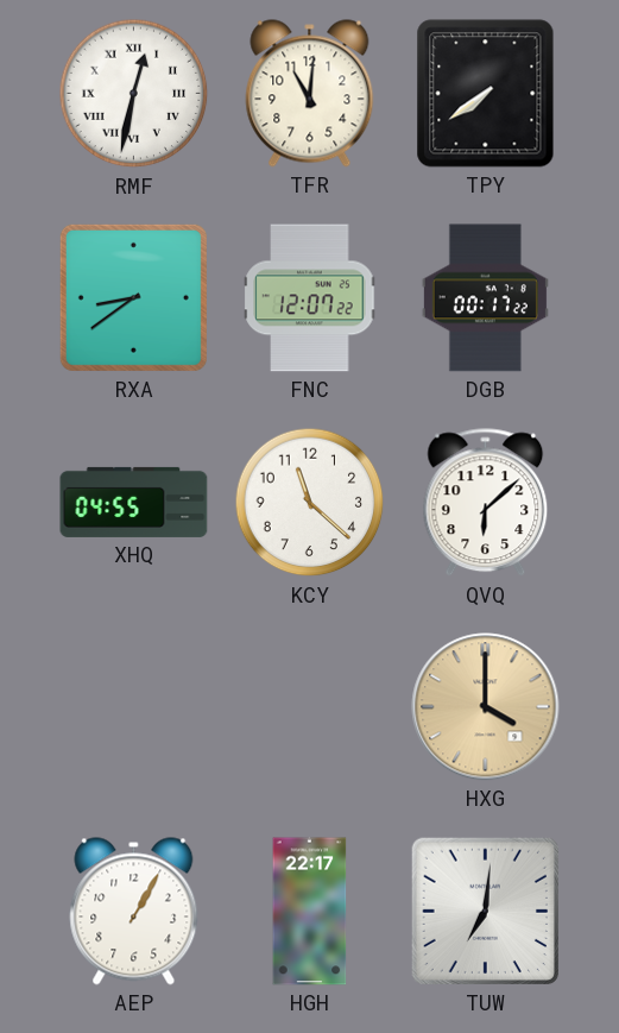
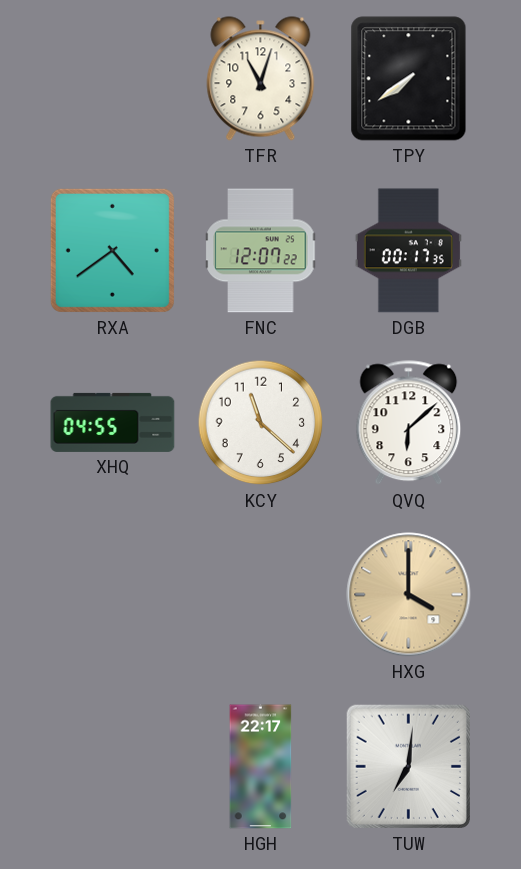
RMF: 12:32 -> none
TFR: 11:01 -> 11:03
RXA: 8:39 -> 4:39
DGB: 00:17:22 -> 00:17:35
AEP: 1:05 -> none
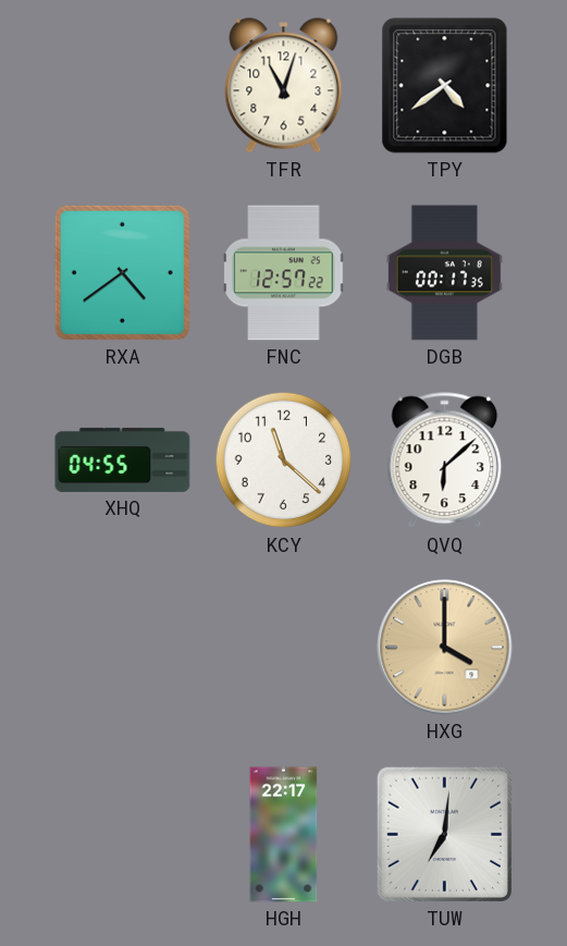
TPY: 7:39 -> 4:39
FNC: 12:07 -> 12:57
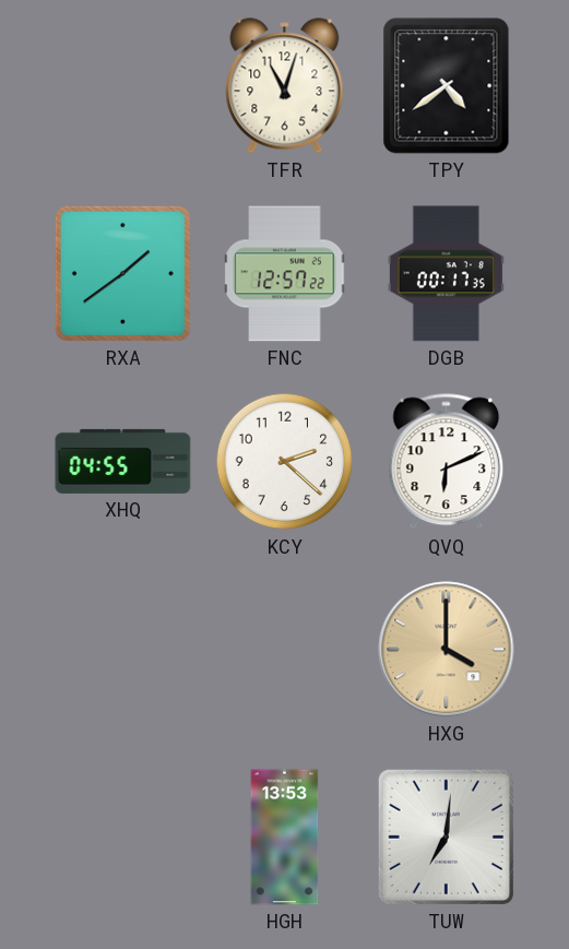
RXA: 4:39 -> 1:39
KCY: 11:22 -> 2:22
QVQ: 6:08 -> 6:11
HGH: 22:17 -> 13:53
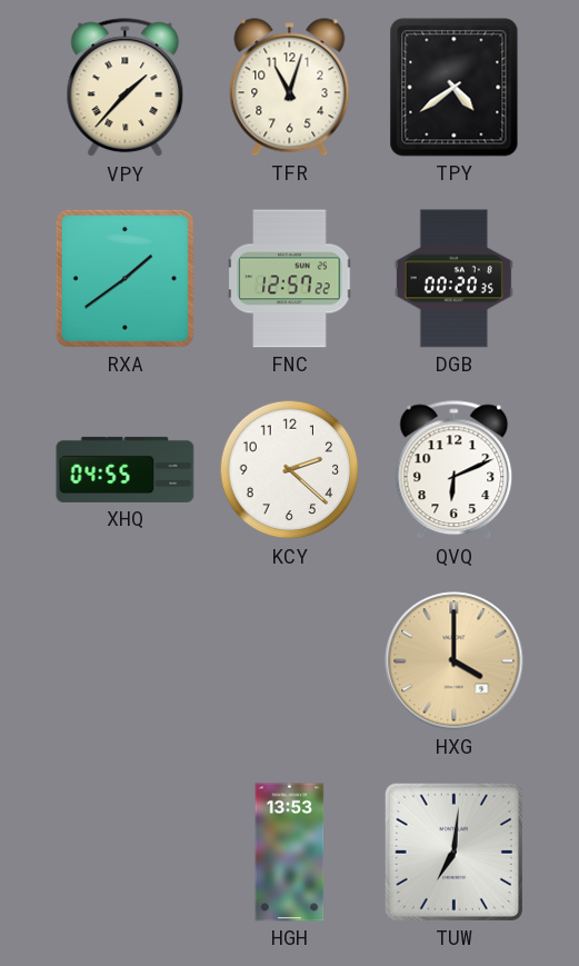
VPY: none -> 1:37
DGB: 00:17 -> 00:20
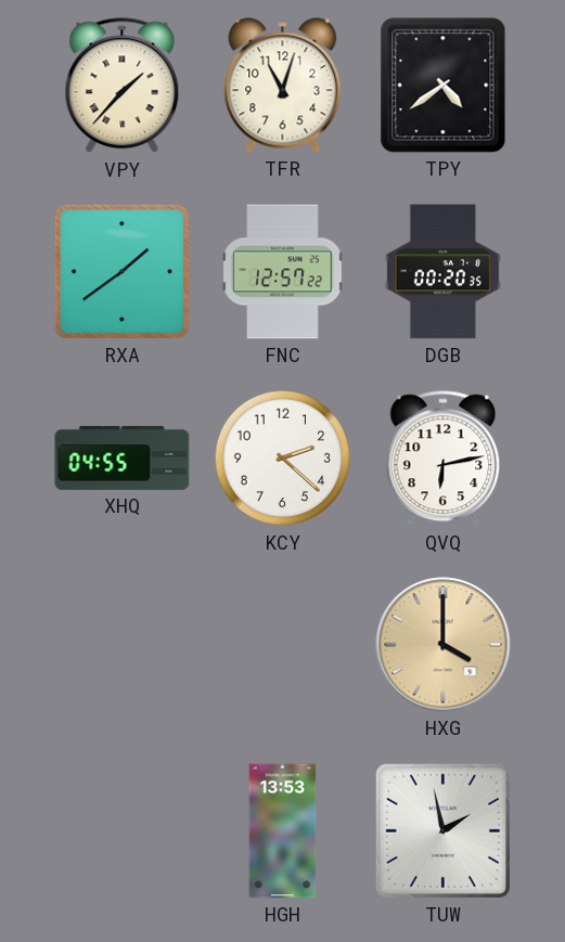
QVQ: 6:11 -> 6:13
TUW: 7:01 -> 1:58
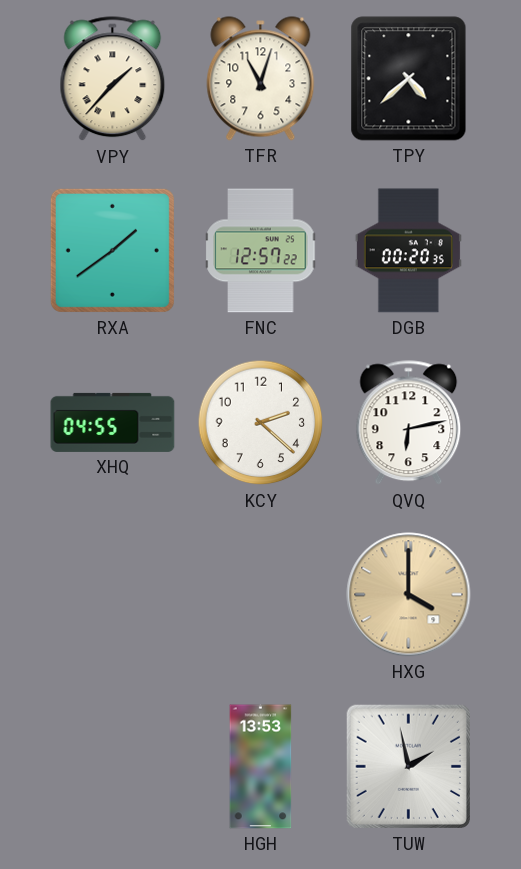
TPY: 4:39 -> 4:38
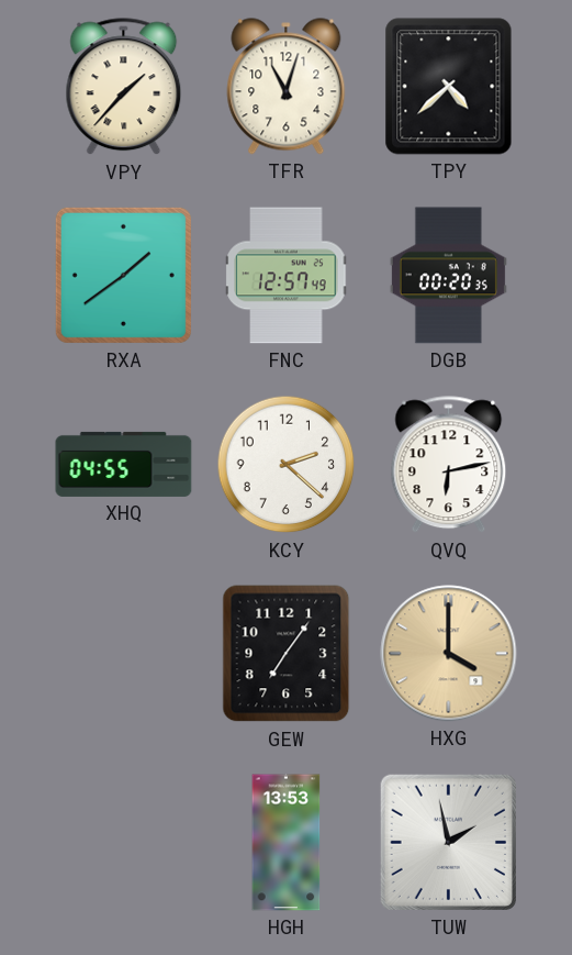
FNC: 12:57:22 -> 12:57:49
GEW: none -> 7:06
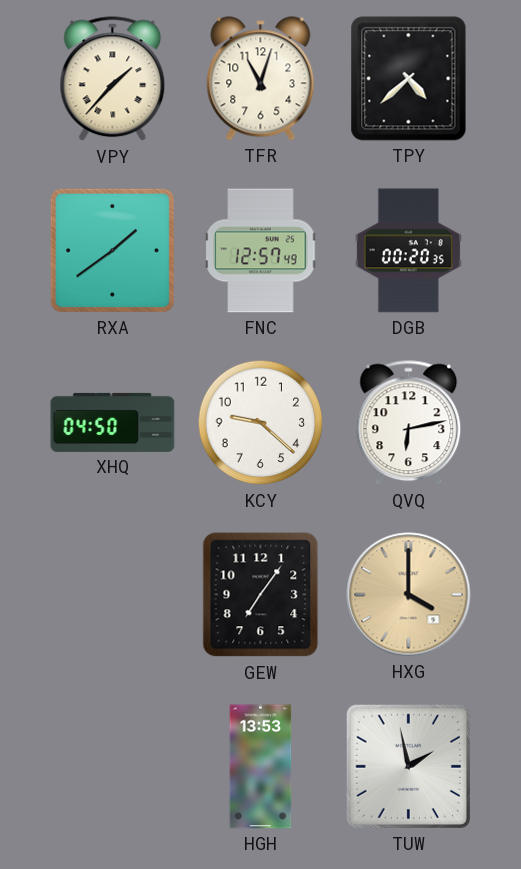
XHQ: 04:55 -> 04:50
KCY: 2:22 -> 9:22
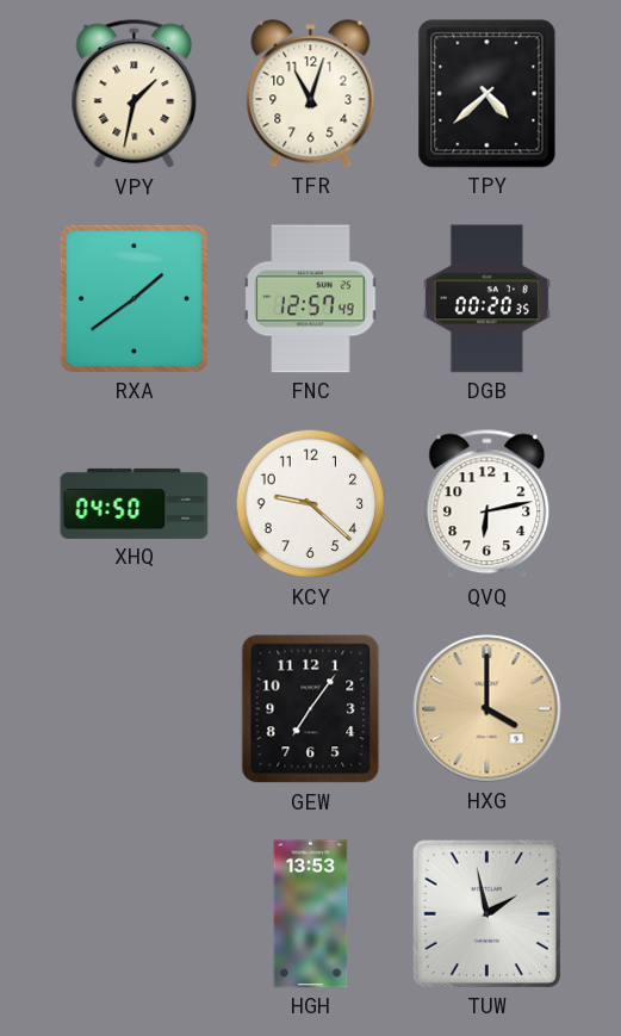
VPY: 1:37 -> 1:32
